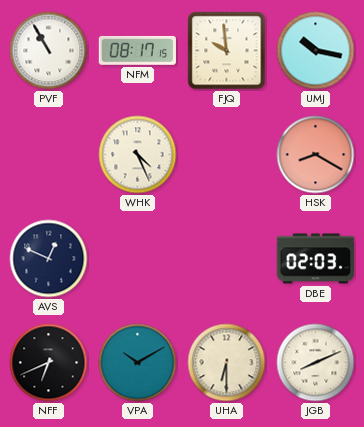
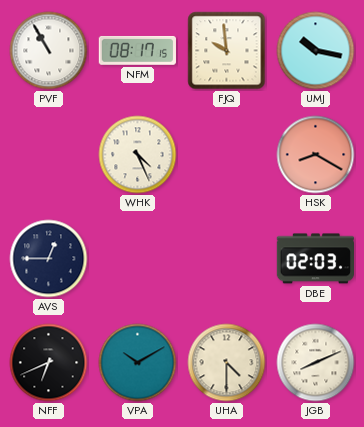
AVS: 12:49 -> 12:45
UHA: 6:30 -> 4:30
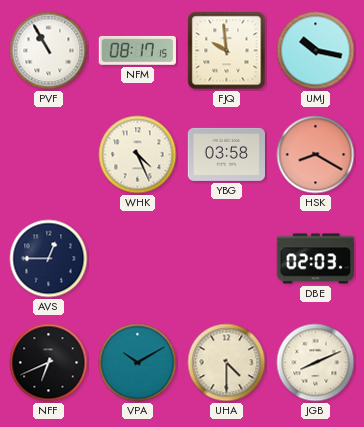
YBG: none -> 03:58
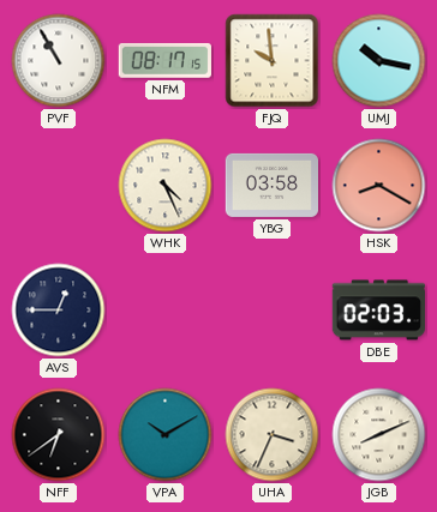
NFF: 6:41 -> 6:39
UHA: 4:30 -> 3:34
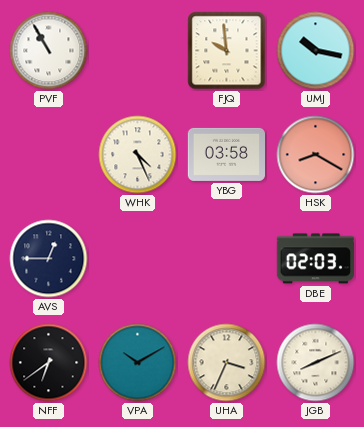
NFM: 08:17 -> none
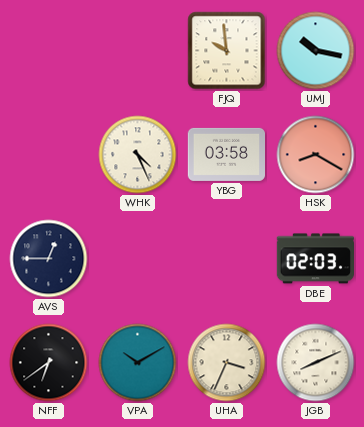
PVF: 10:55 -> none
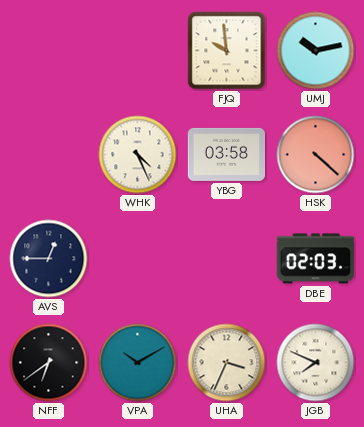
UMJ: 10:17 -> 10:13
HSK: 8:20 -> 4:22
JGB: 8:11 -> 7:49
